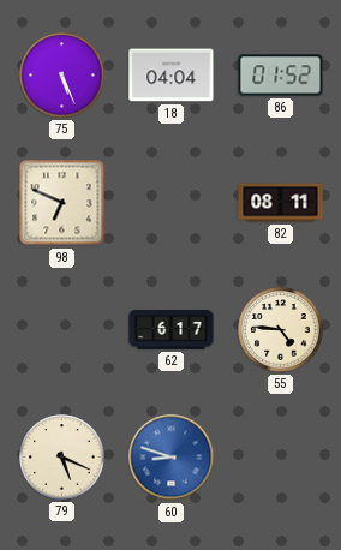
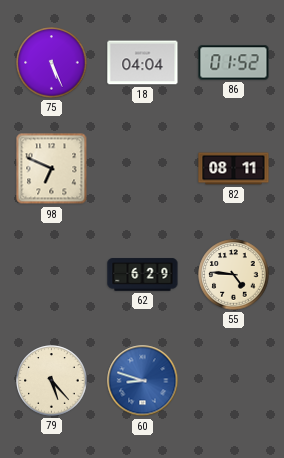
62: 6:17 -> 6:29
79: 5:19 -> 5:23
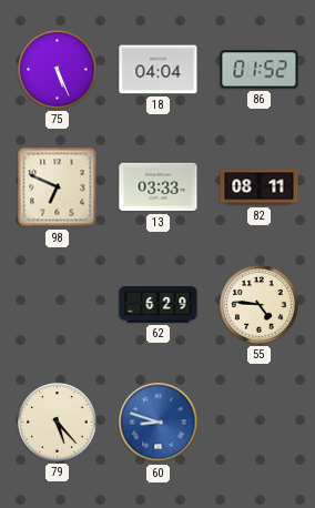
13: none -> 03:33
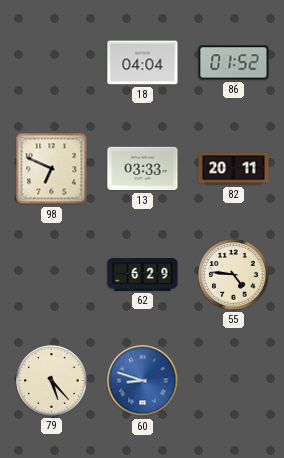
75: 5:26 -> none
82: 08:11 -> 20:11
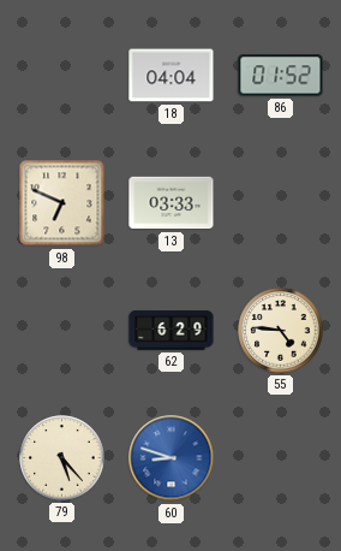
82: 20:11 -> none
